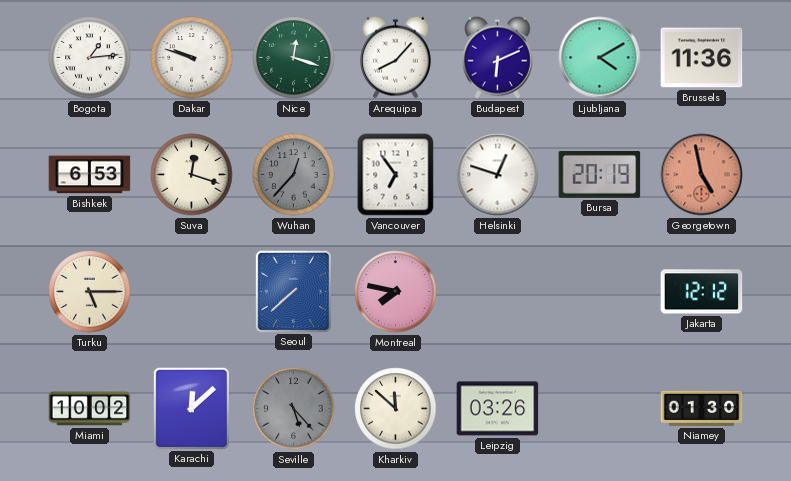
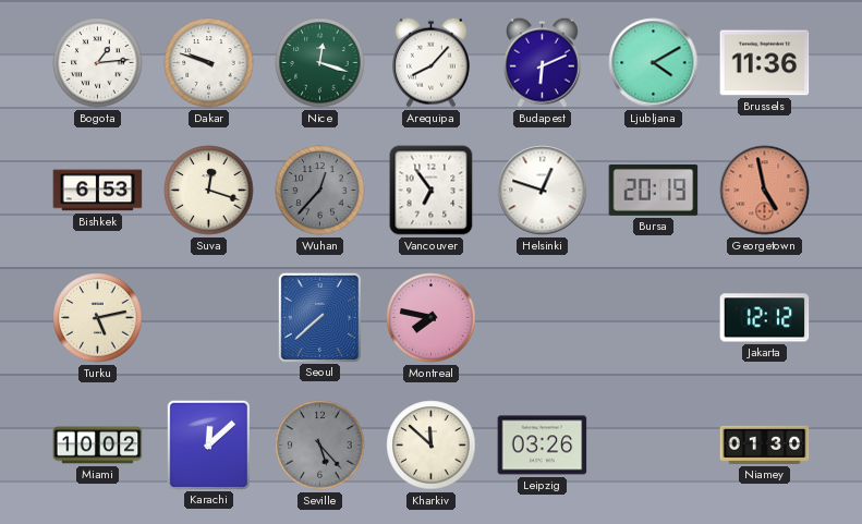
Turku: 5:15 -> 5:13
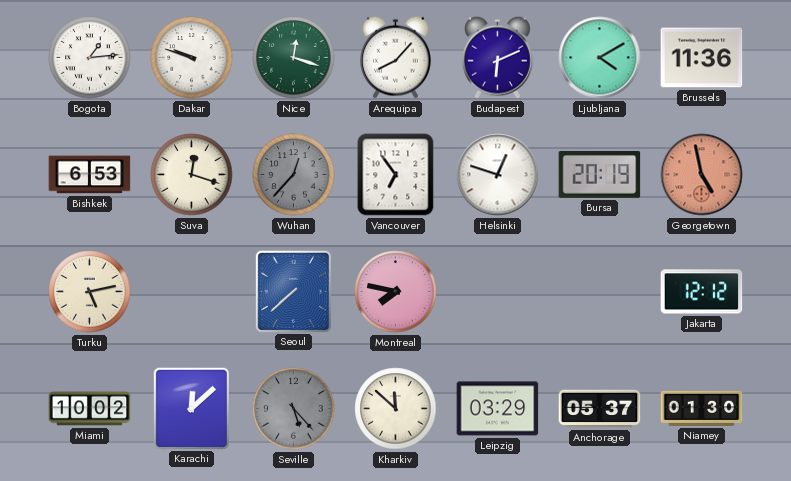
Leipzig: 03:26 -> 03:29
Anchorage: none -> 05:37
